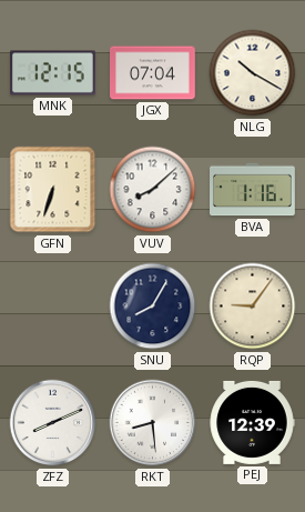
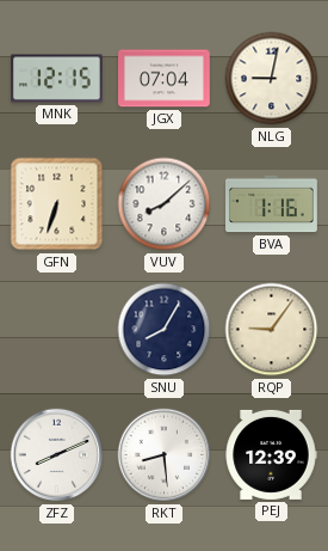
NLG: 10:20 -> 9:02
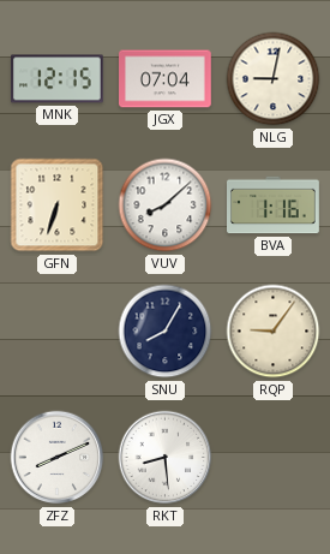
PEJ: 12:39 -> none
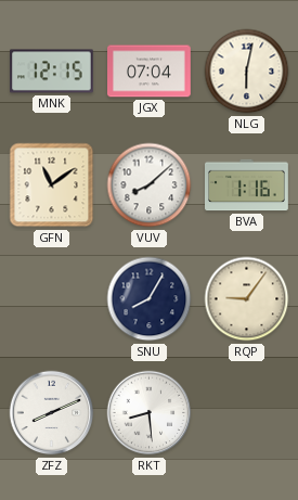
NLG: 9:02 -> 6:02
GFN: 6:33 -> 11:09
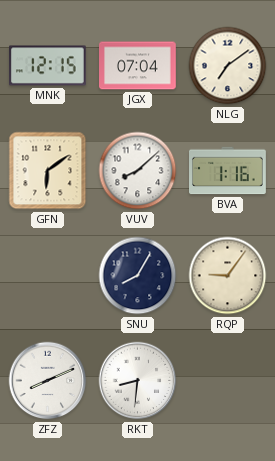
NLG: 6:02 -> 7:09
GFN: 11:09 -> 6:09
RKT: 8:29 -> 8:31
